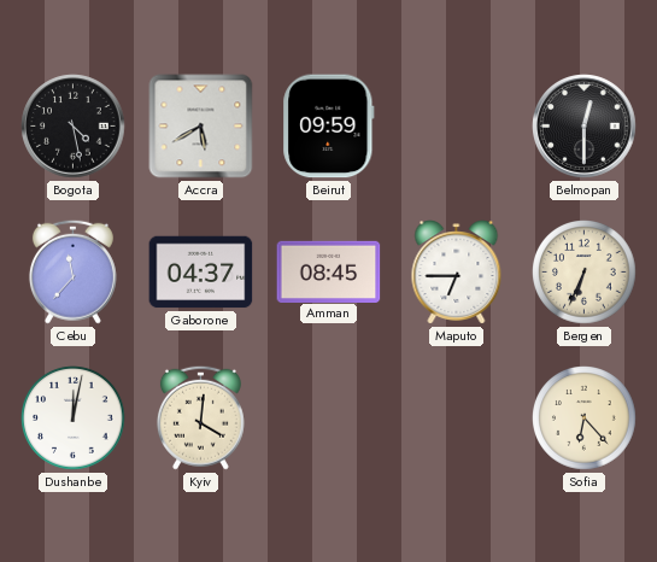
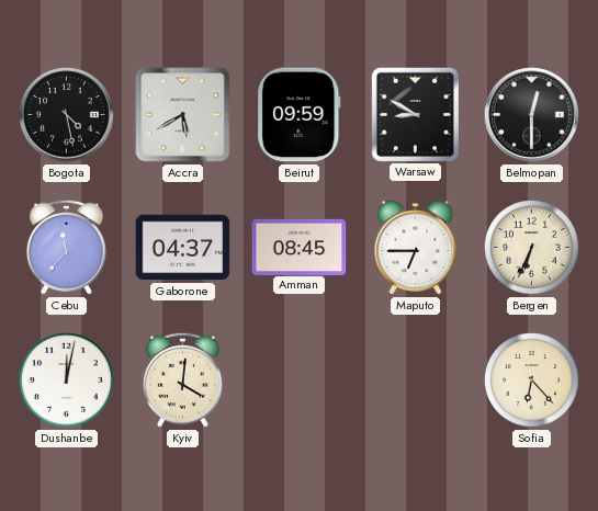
Warsaw: none -> 8:50
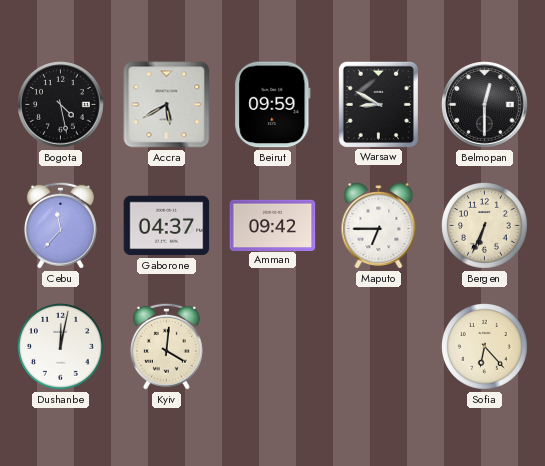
Amman: 08:45 -> 09:42
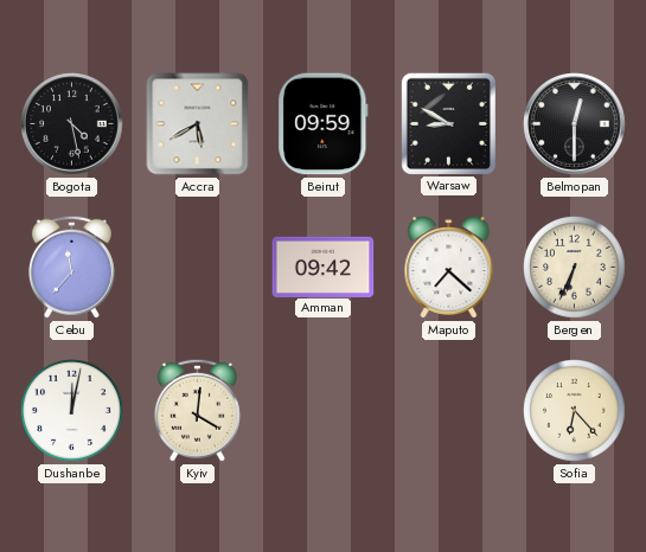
Gaborone: 04:37 -> none
Maputo: 6:45 -> 7:22
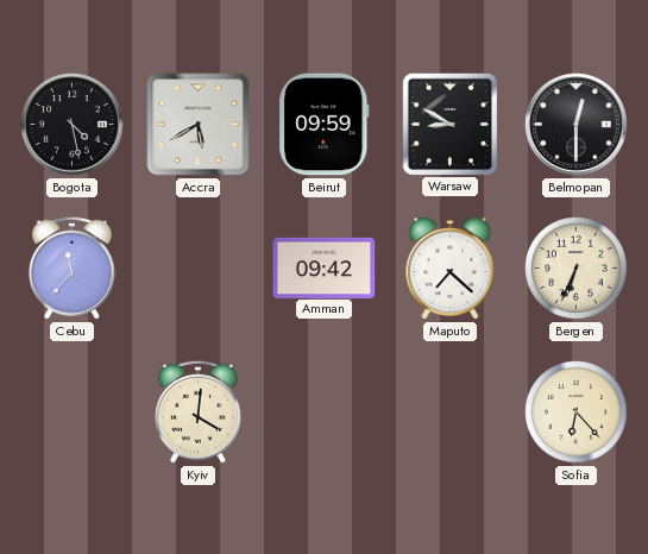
Dushanbe: 12:02 -> none
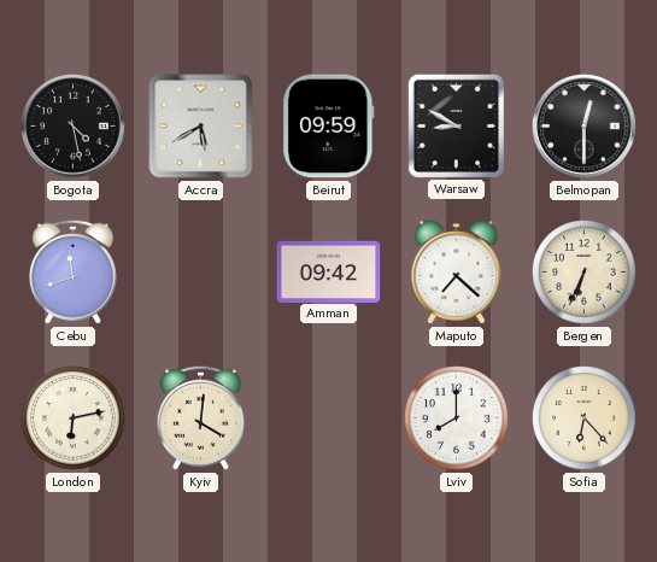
Cebu: 11:37 -> 11:42
London: none -> 6:13
Lviv: none -> 8:00
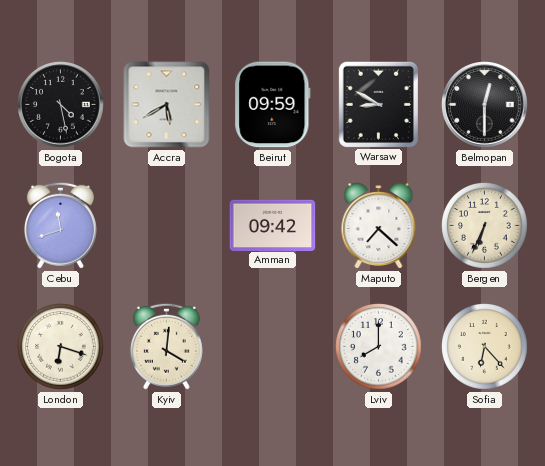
London: 6:13 -> 6:18
